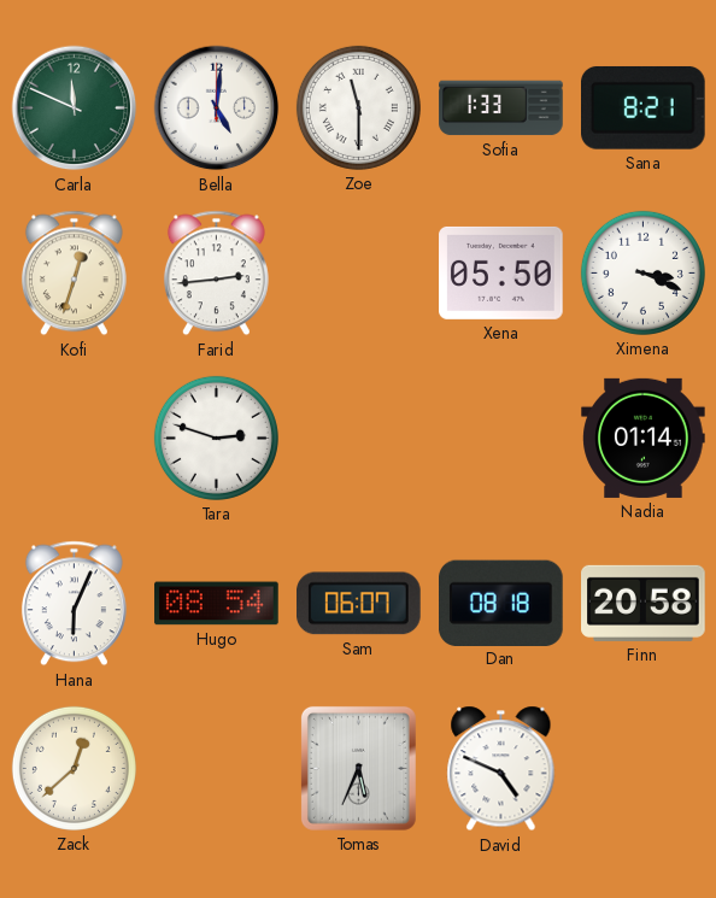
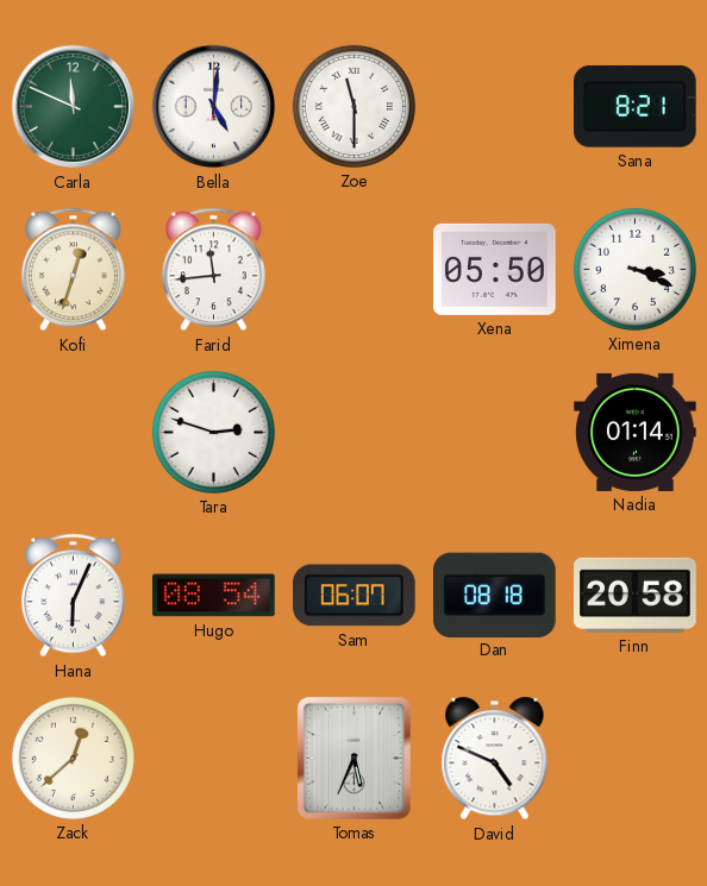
Sofia: 1:33 -> none
Farid: 2:44 -> 11:44
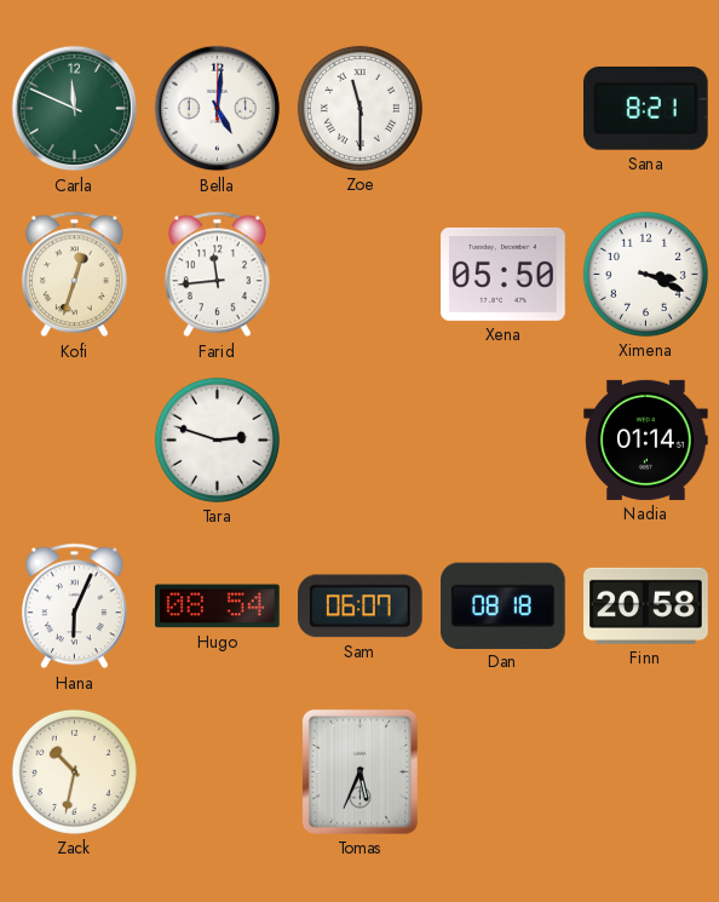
Zack: 12:38 -> 10:32
David: 4:49 -> none
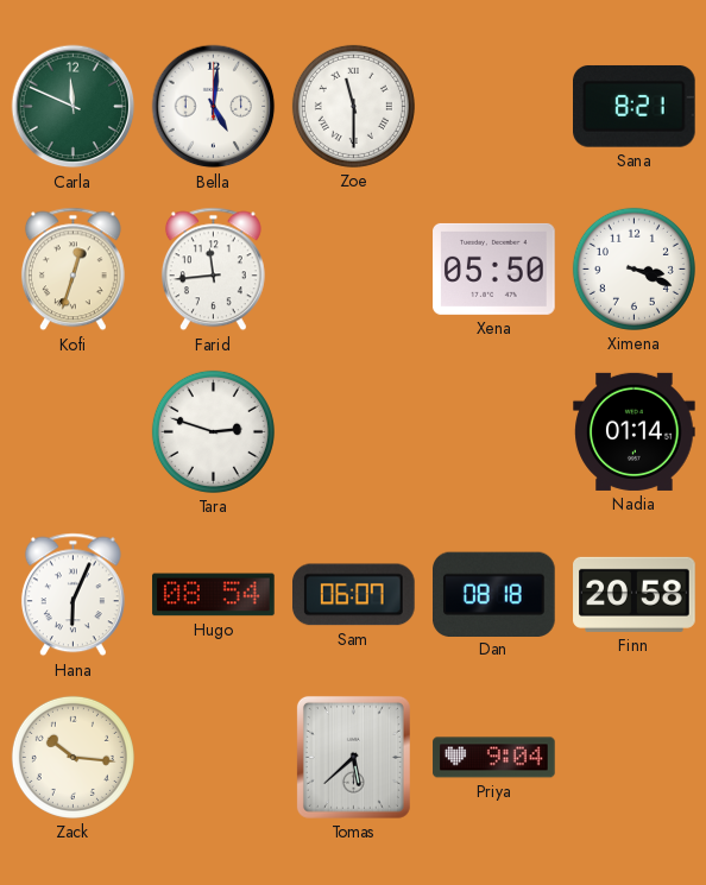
Zack: 10:32 -> 10:16
Tomas: 5:34 -> 5:38
Priya: none -> 9:04
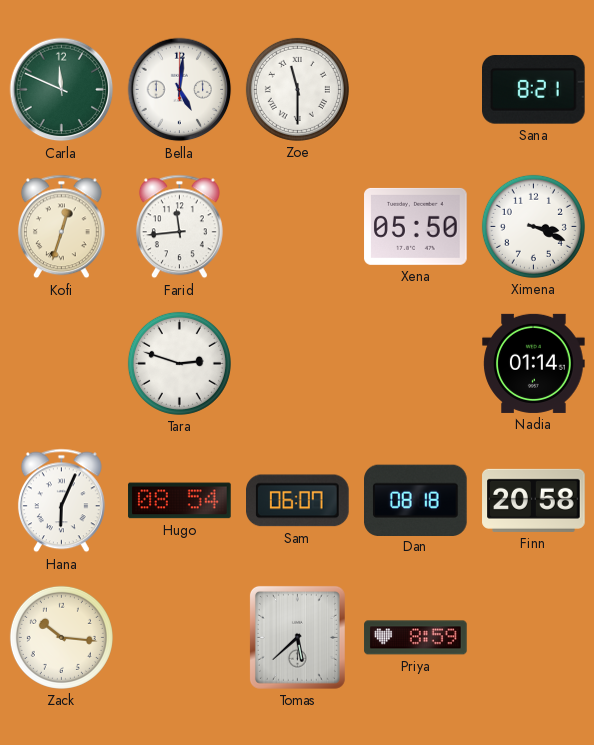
Priya: 9:04 -> 8:59
